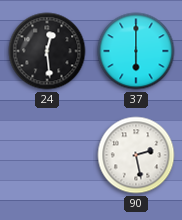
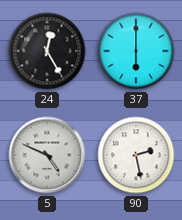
24: 12:29 -> 12:25
5: none -> 4:49
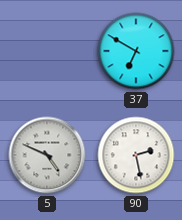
24: 12:25 -> none
37: 6:00 -> 6:50
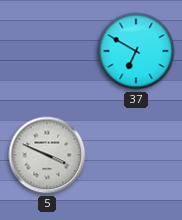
5: 4:49 -> 3:49
90: 2:28 -> none
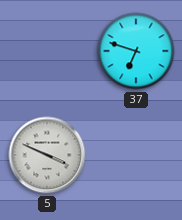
37: 6:50 -> 6:48
